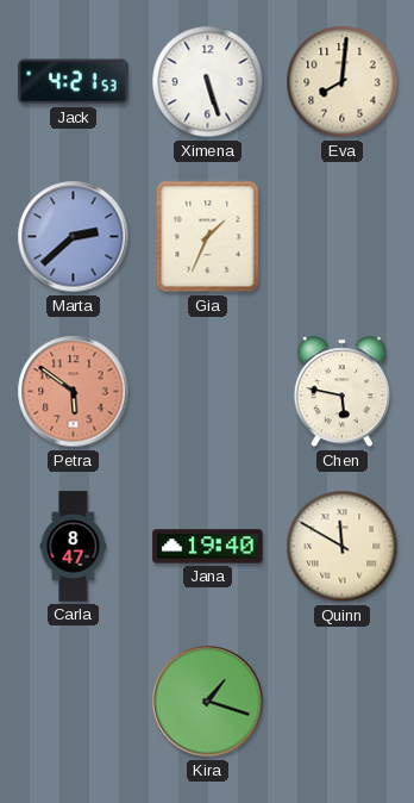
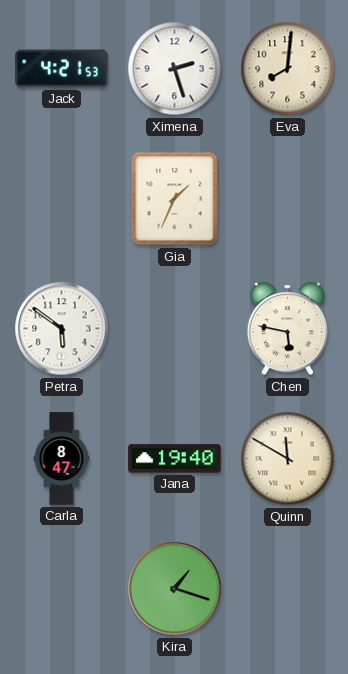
Ximena: 5:27 -> 2:27
Marta: 2:38 -> none
Petra dial: salmon -> white
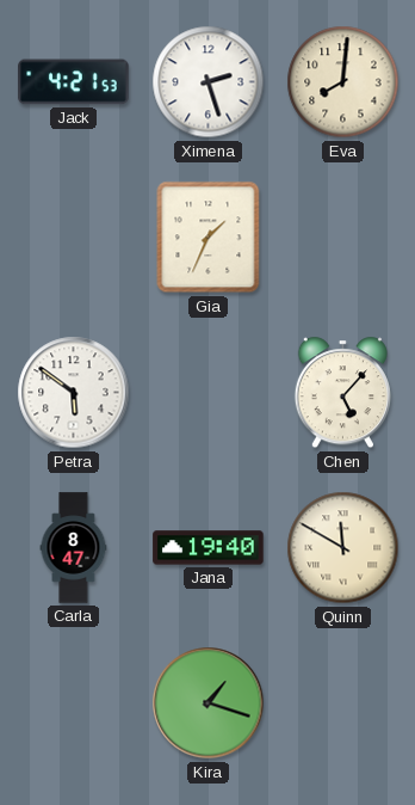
Chen: 5:47 -> 5:07
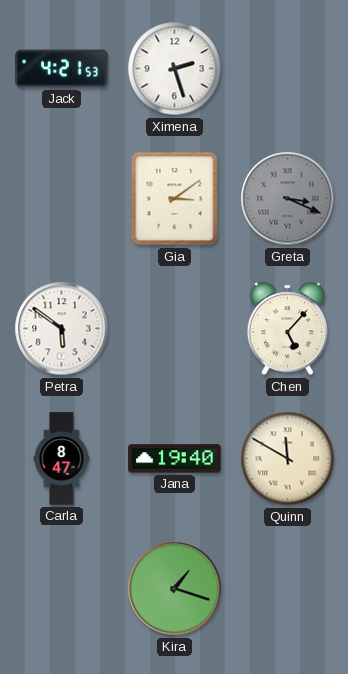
Eva: 8:01 -> none
Gia: 1:34 -> 3:09
Greta: none -> 3:19
